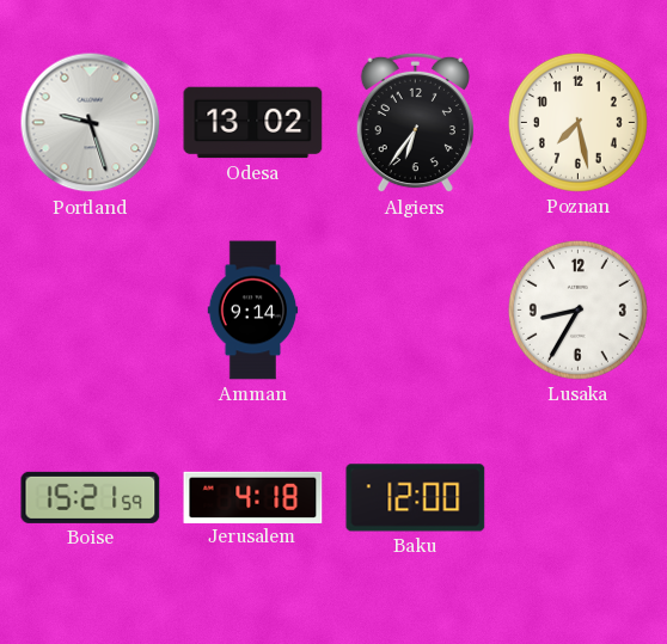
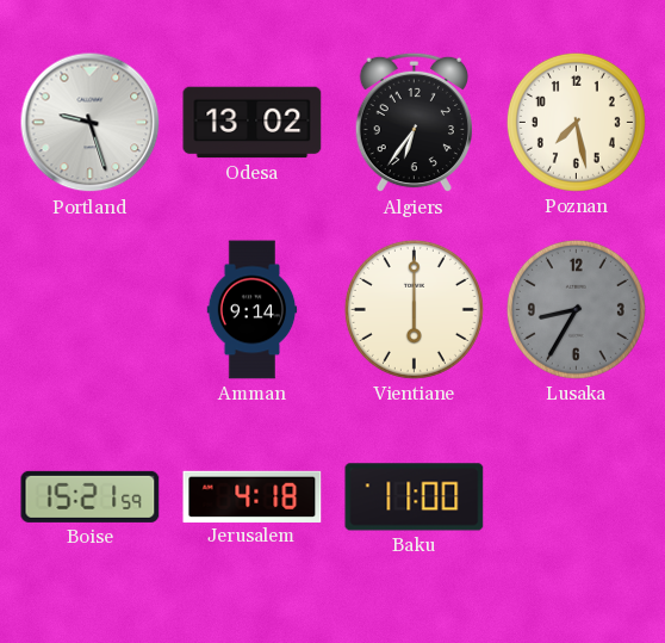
Vientiane: none -> 6:00
Lusaka dial: white -> grey
Baku: 12:00 -> 11:00
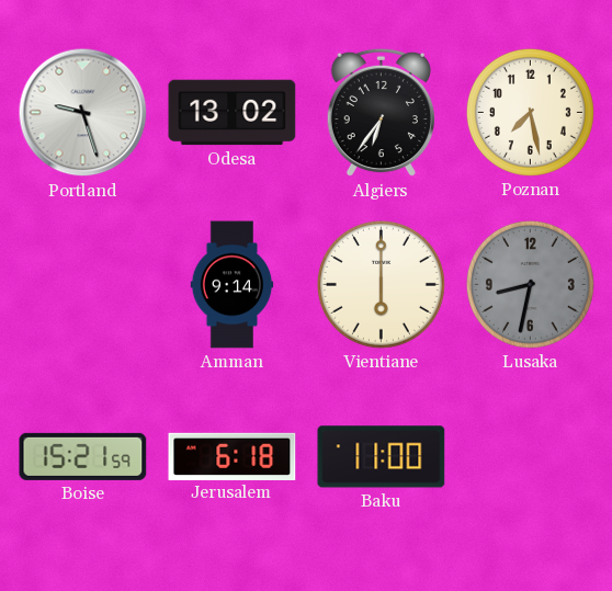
Lusaka: 8:35 -> 8:32
Jerusalem: 4:18 -> 6:18
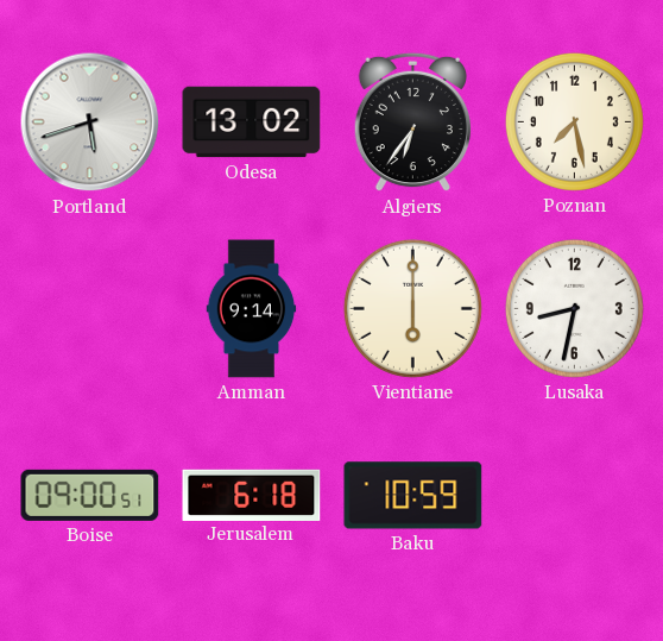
Portland: 9:27 -> 5:42
Lusaka dial: grey -> white
Boise: 15:21 -> 09:00
Baku: 11:00 -> 10:59
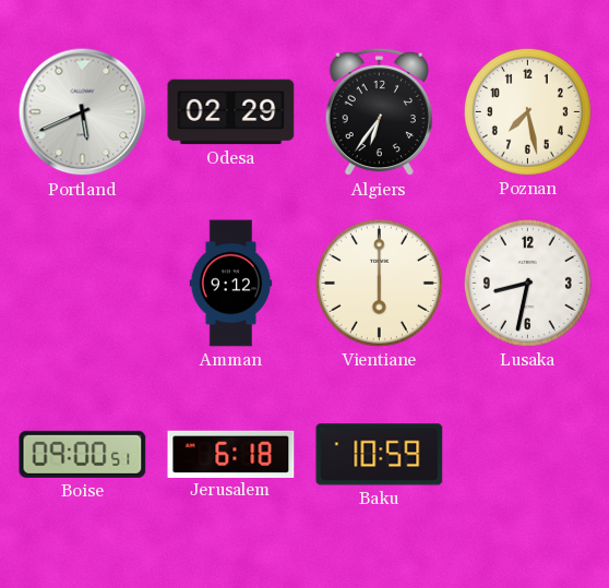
Portland: 5:42 -> 5:41
Odesa: 13:02 -> 02:29
Amman: 9:14 -> 9:12
